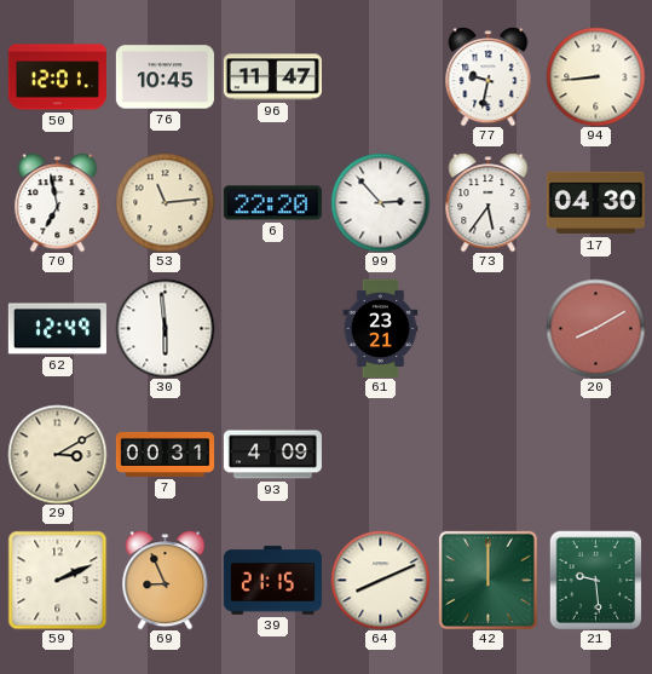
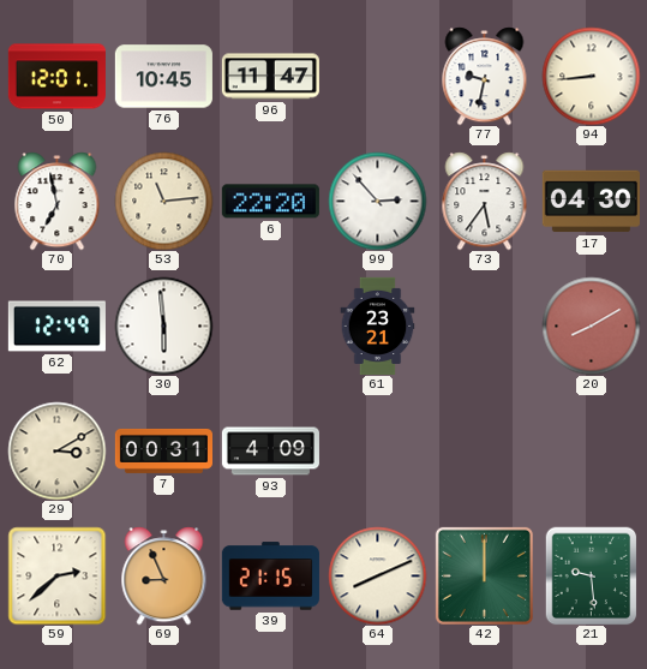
59: 2:11 -> 2:38
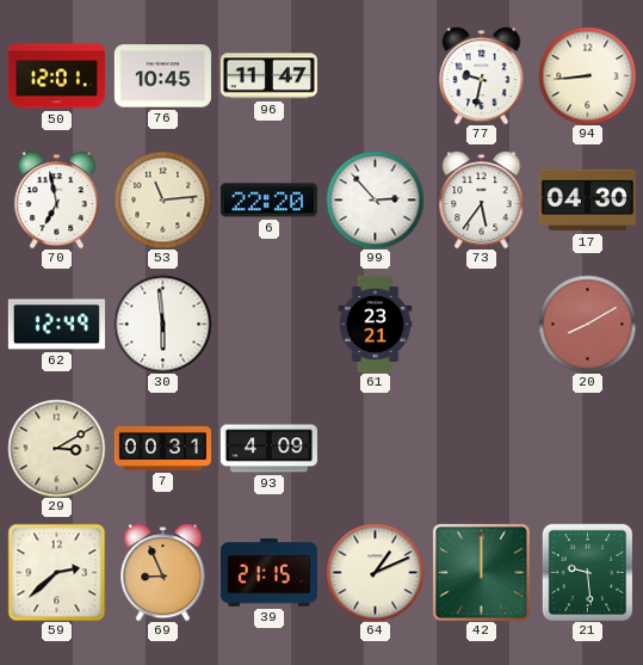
64: 8:11 -> 1:11
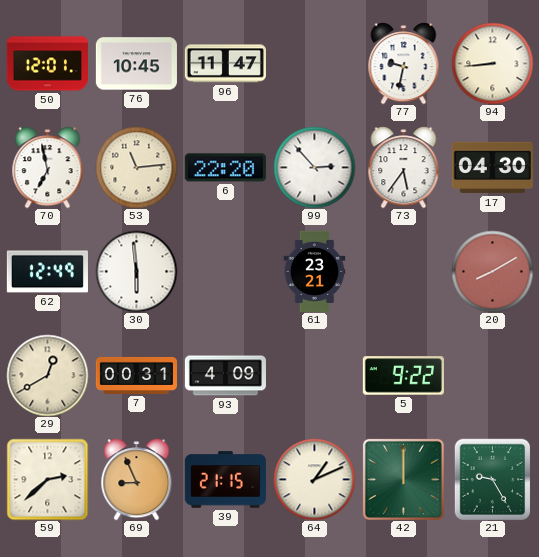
29: 3:10 -> 12:40
5: none -> 9:22
21: 9:29 -> 9:25
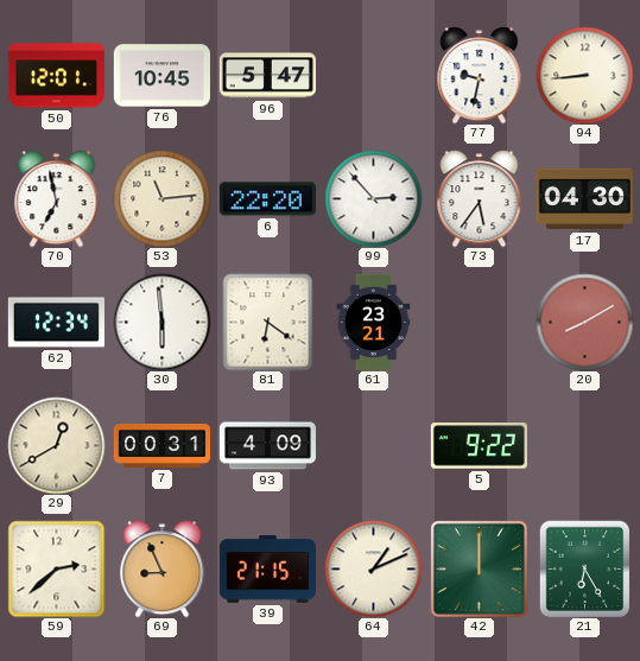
96: 11:47 -> 5:47
62: 12:49 -> 12:34
81: none -> 6:21
21: 9:25 -> 6:25
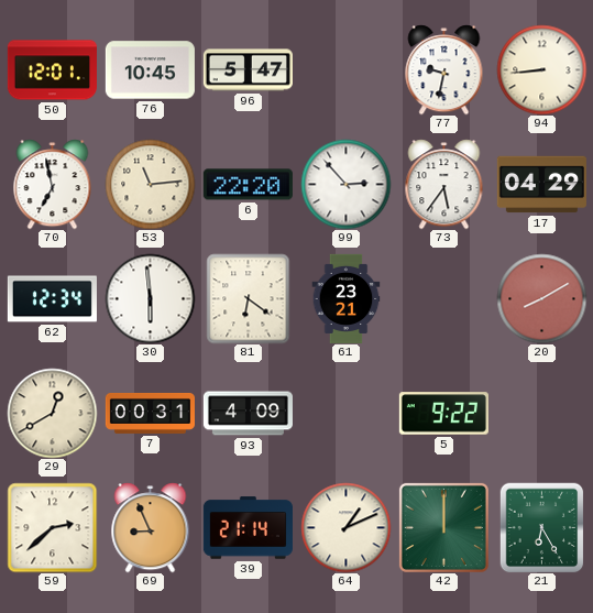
17: 04:30 -> 04:29
39: 21:15 -> 21:14
